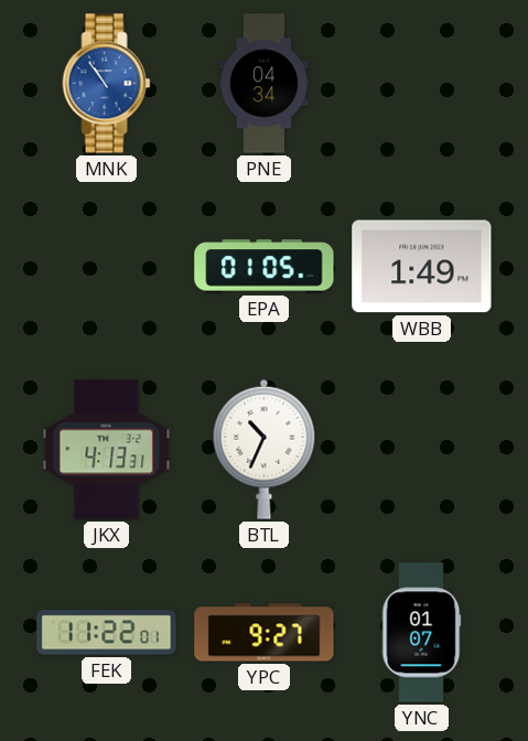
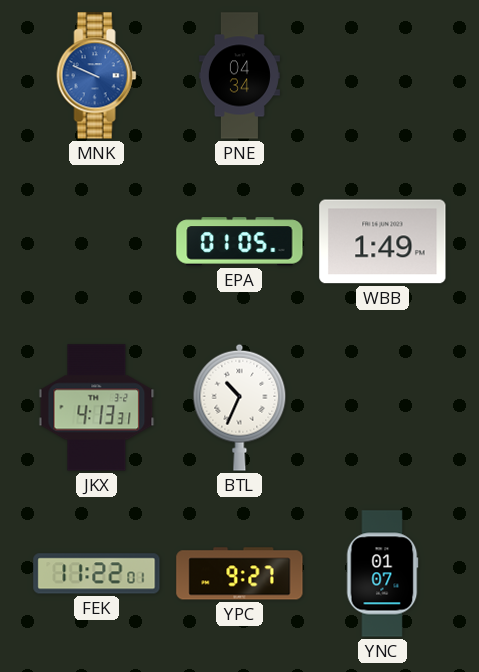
MNK: 10:54 -> 9:49
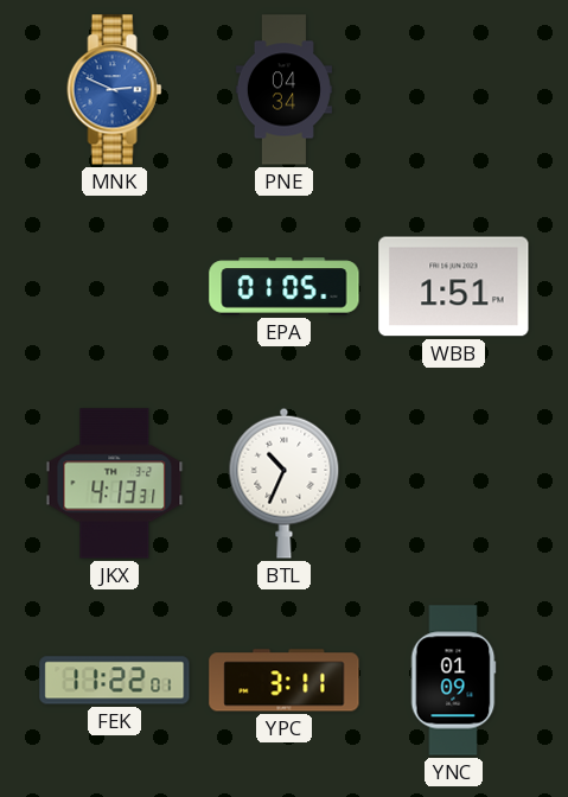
MNK: 9:49 -> 2:49
WBB: 1:49 -> 1:51
YPC: 9:27 -> 3:11
YNC: 01:07 -> 01:09
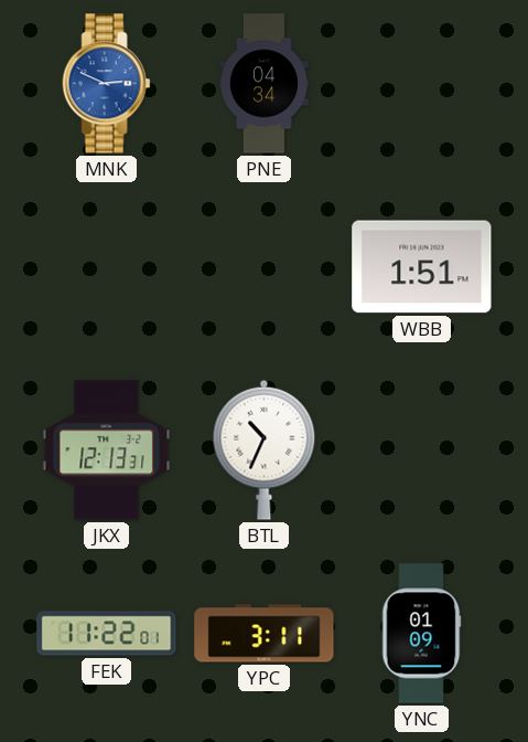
EPA: 01:05 -> none
JKX: 4:13 -> 12:13
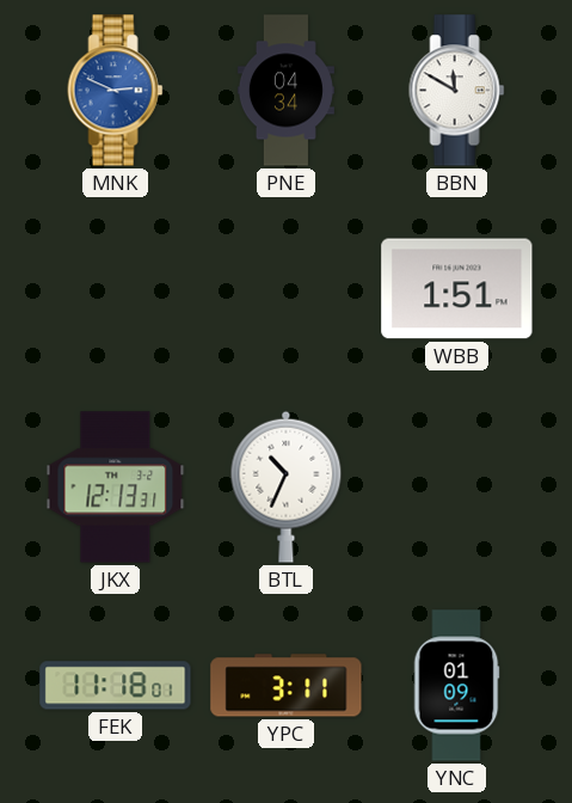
BBN: none -> 11:50
FEK: 11:22 -> 11:18
